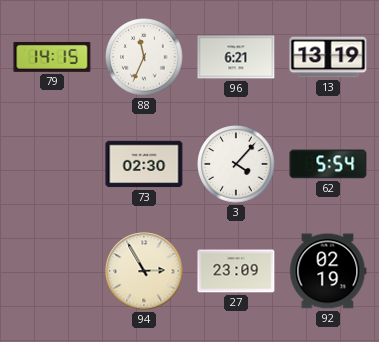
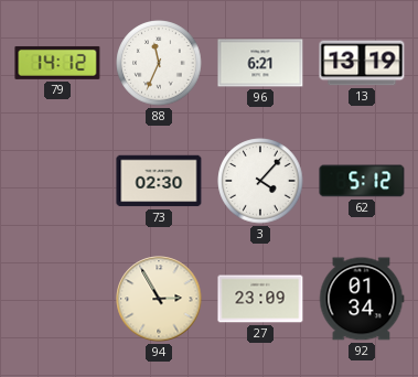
79: 14:15 -> 14:12
62: 5:54 -> 5:12
92: 02:19 -> 01:34
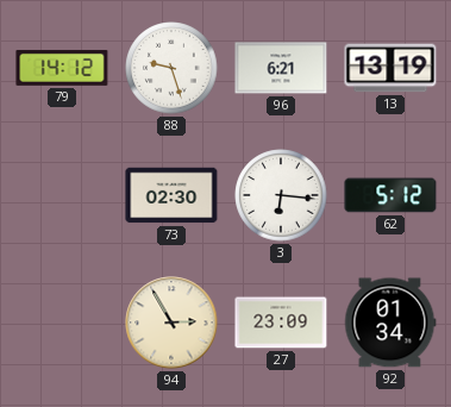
88: 11:34 -> 9:27
3: 4:07 -> 6:16
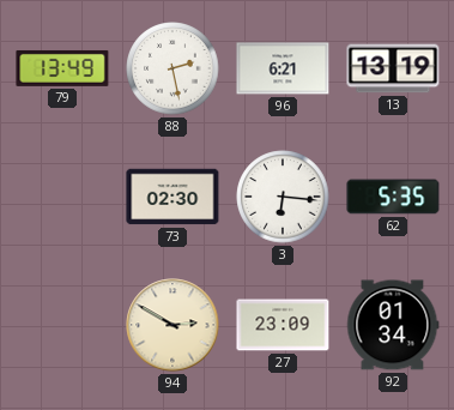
79: 14:12 -> 13:49
88: 9:27 -> 2:28
62: 5:12 -> 5:35
94: 2:55 -> 2:50
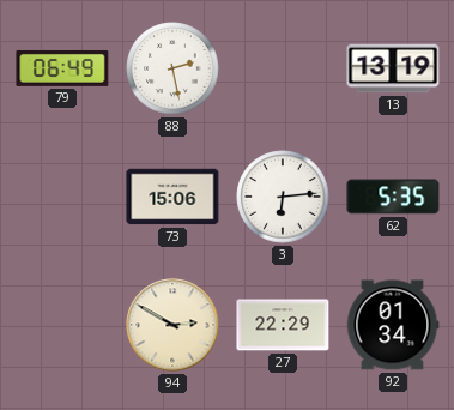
79: 13:49 -> 06:49
96: 6:21 -> none
73: 02:30 -> 15:06
3: 6:16 -> 6:14
27: 23:09 -> 22:29
